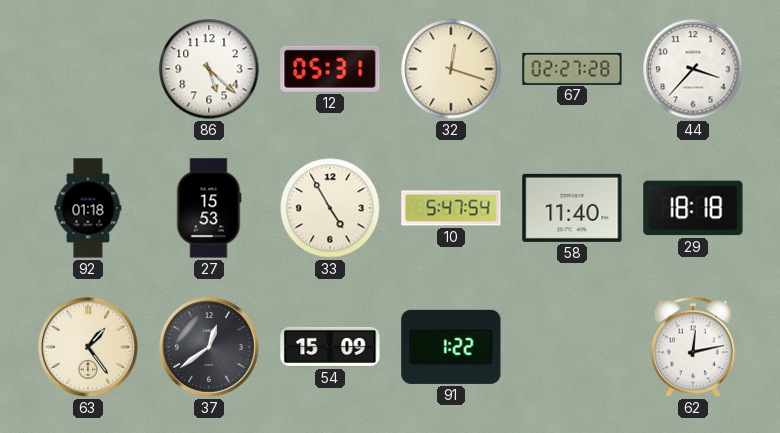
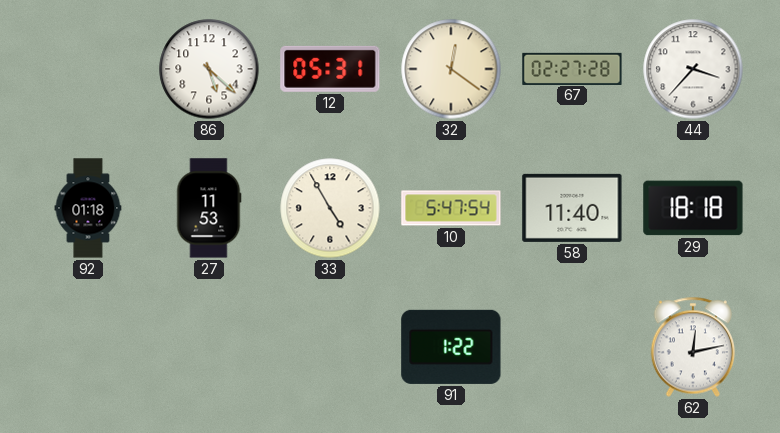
32: 12:18 -> 12:21
27: 15:53 -> 11:53
63: 1:24 -> none
37: 12:39 -> none
54: 15:09 -> none
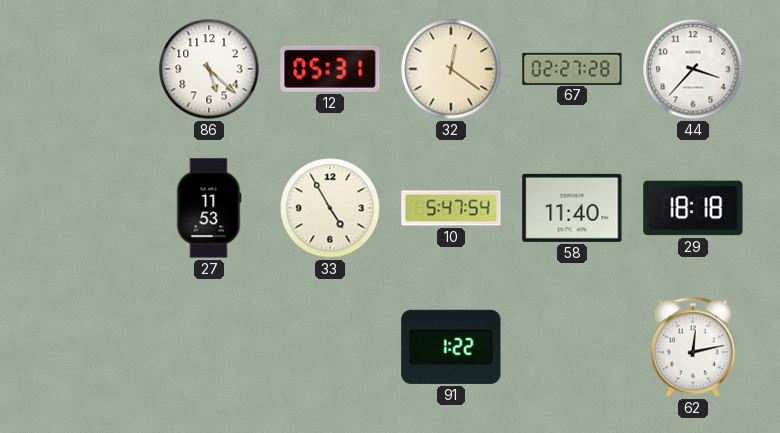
92: 01:18 -> none
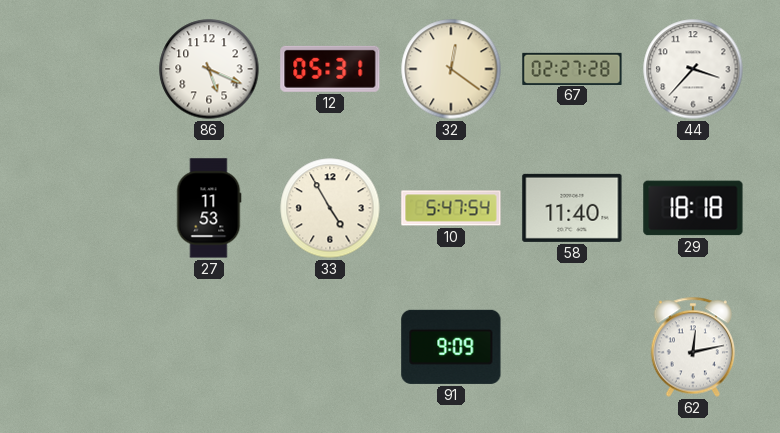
86: 5:22 -> 5:19
91: 1:22 -> 9:09
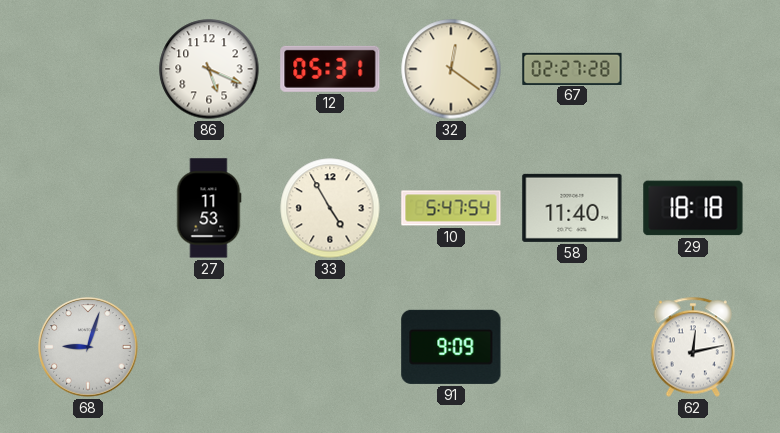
44: 3:37 -> none
68: none -> 9:03
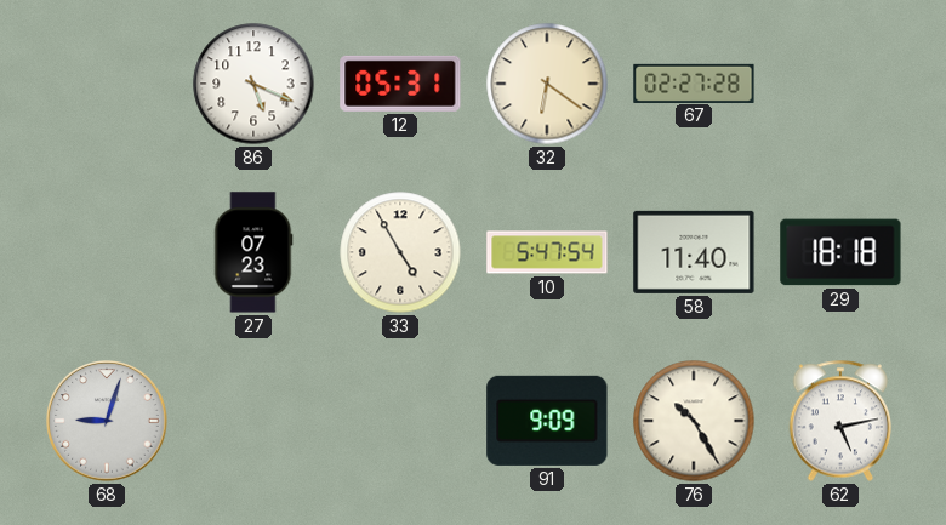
32: 12:21 -> 6:21
27: 11:53 -> 07:23
76: none -> 10:25
62: 12:13 -> 5:13
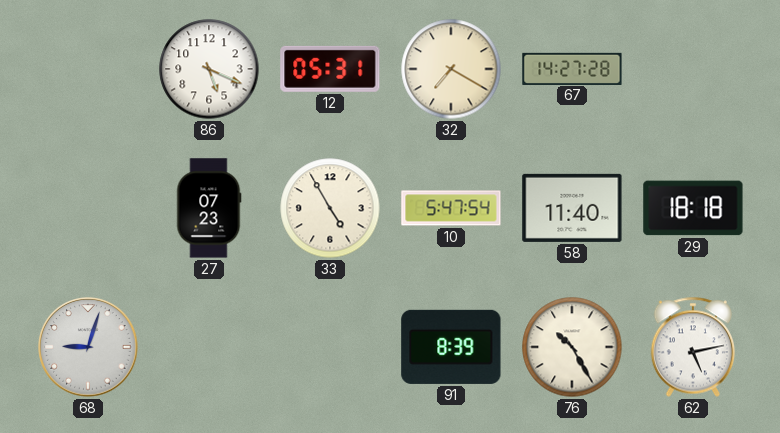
32: 6:21 -> 7:20
67: 02:27 -> 14:27
91: 9:09 -> 8:39
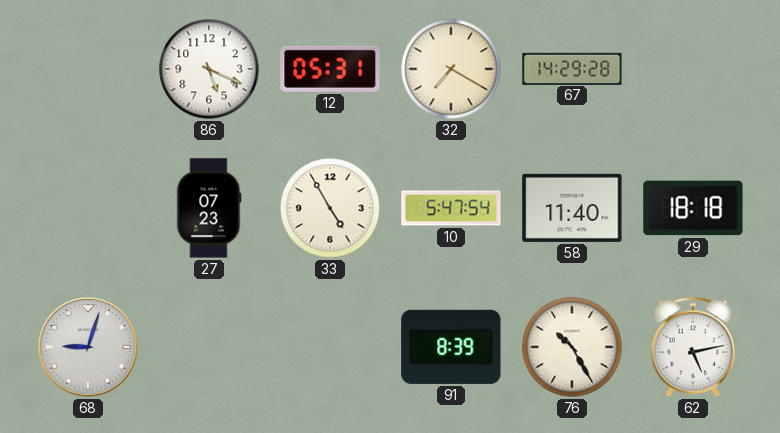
67: 14:27 -> 14:29
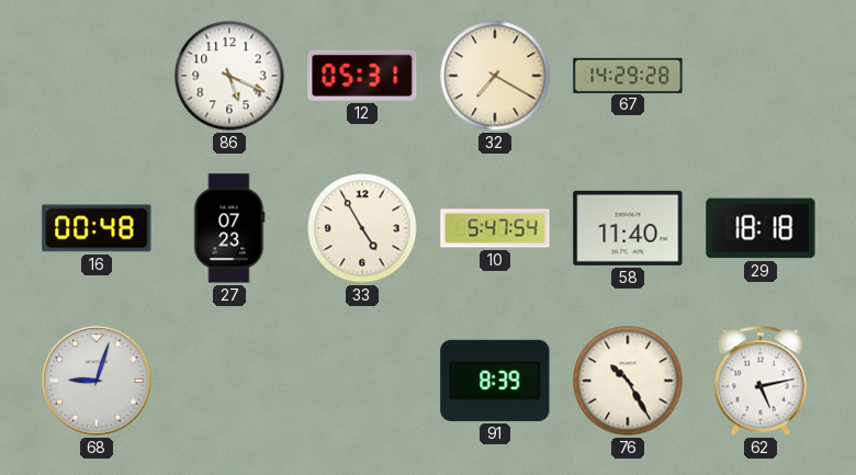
16: none -> 00:48
